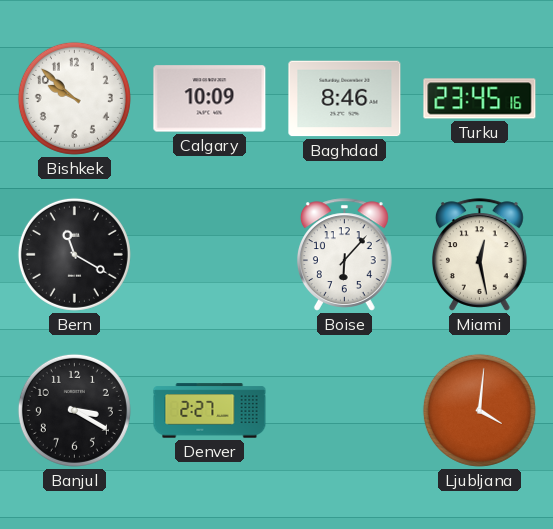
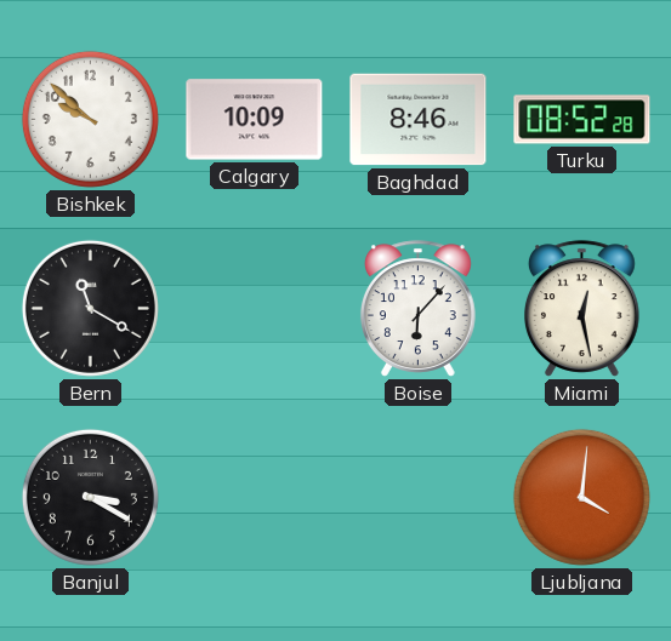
Turku: 23:45 -> 08:52
Denver: 2:27 -> none
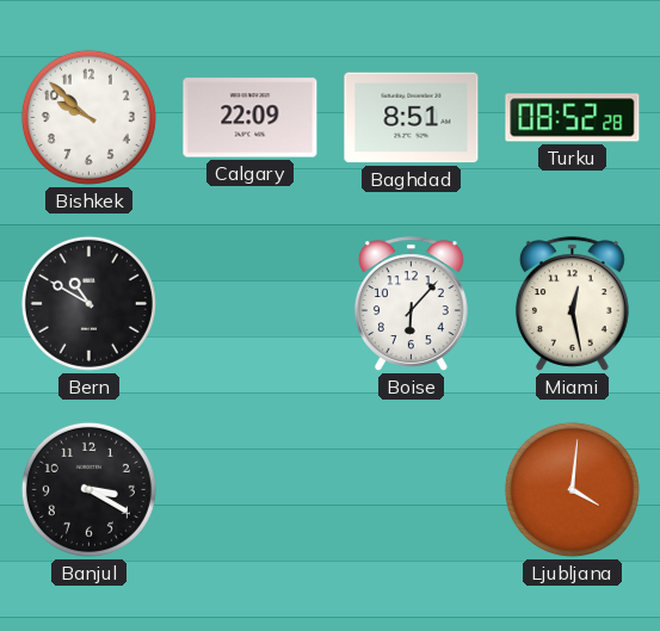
Calgary: 10:09 -> 22:09
Baghdad: 8:46 -> 8:51
Bern: 11:20 -> 10:50
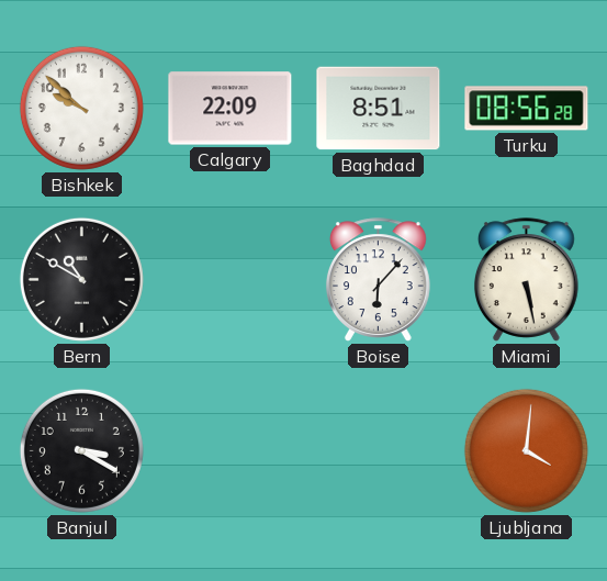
Turku: 08:52 -> 08:56
Miami: 12:28 -> 5:28
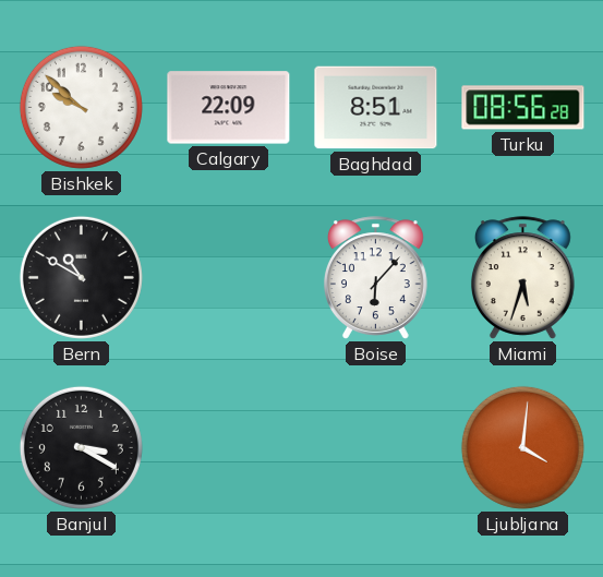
Miami: 5:28 -> 5:33
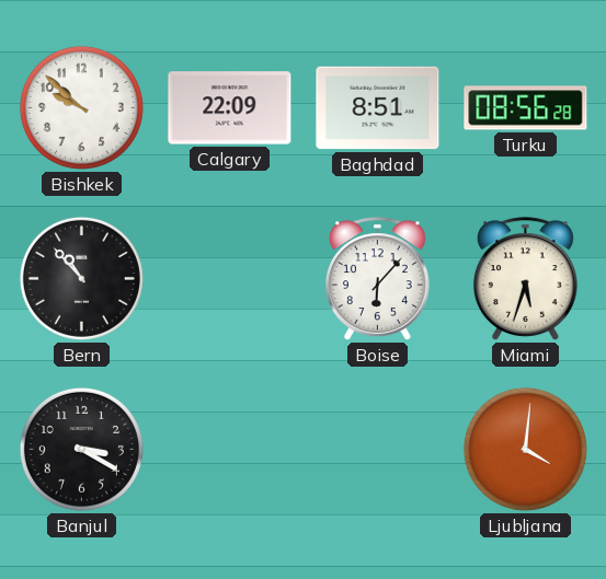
Bern: 10:50 -> 10:53
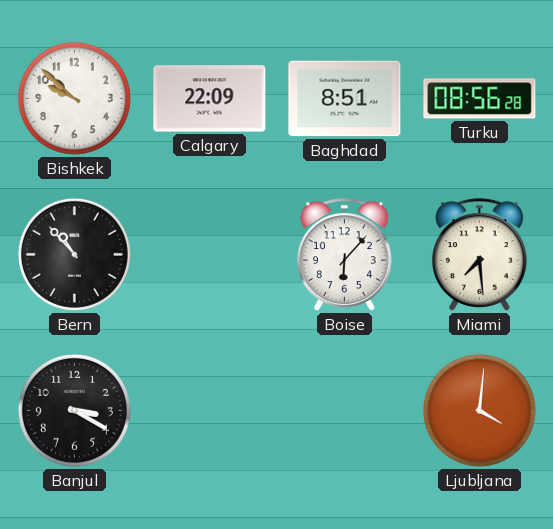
Miami: 5:33 -> 7:29
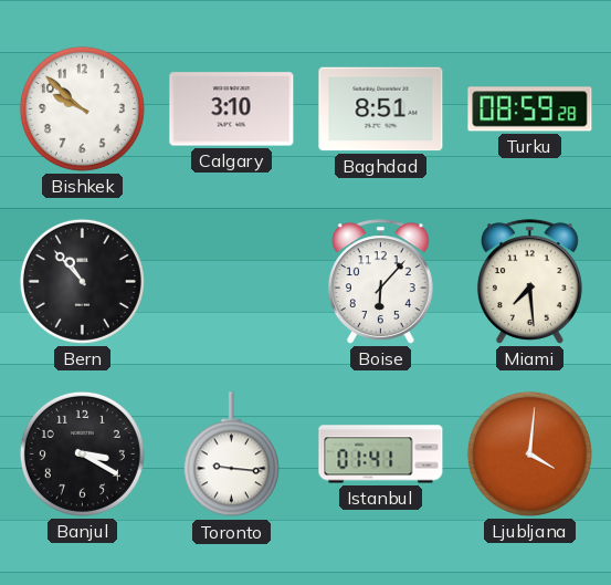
Calgary: 22:09 -> 3:10
Turku: 08:56 -> 08:59
Toronto: none -> 9:16
Istanbul: none -> 01:41
